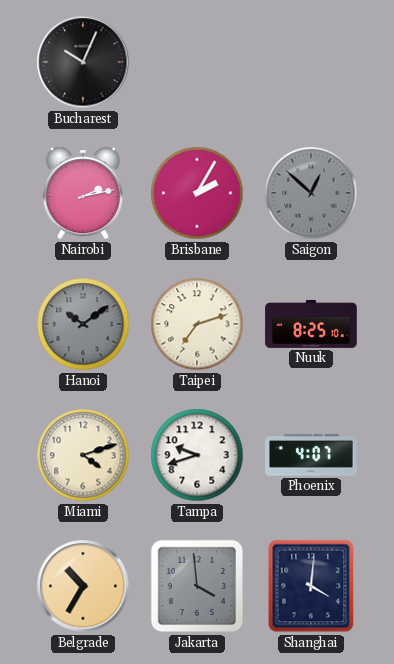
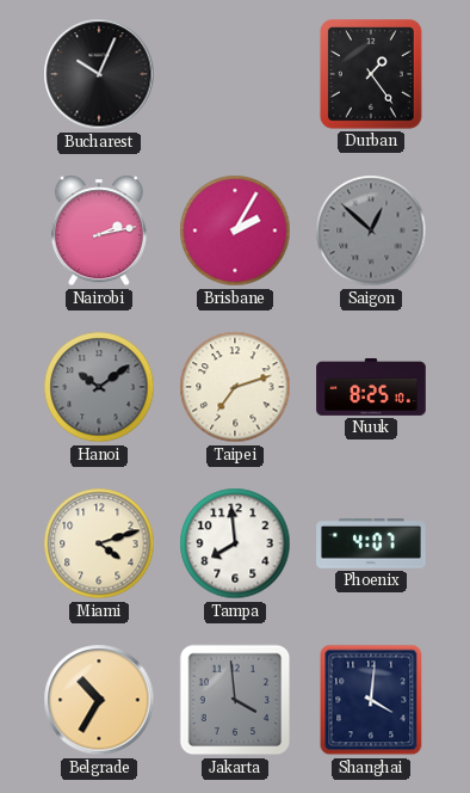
Durban: none -> 1:24
Tampa: 9:42 -> 7:59
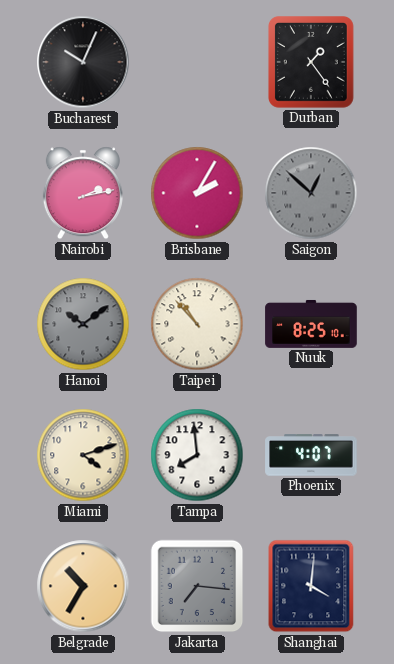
Taipei: 7:12 -> 10:53
Jakarta: 3:59 -> 7:16
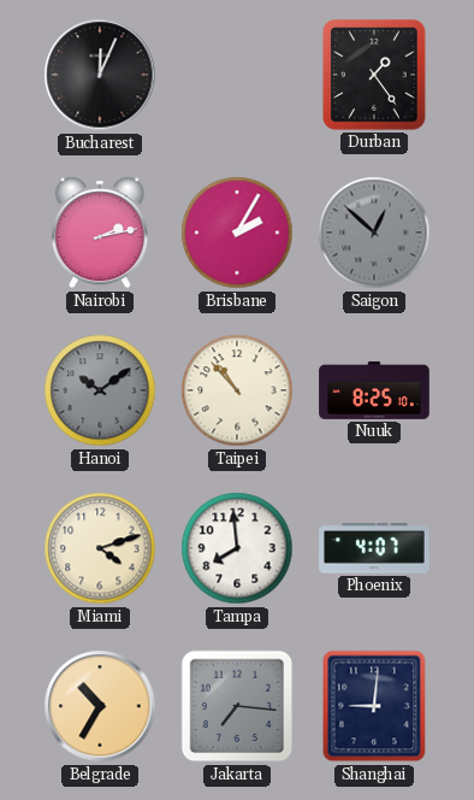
Bucharest: 10:04 -> 12:04
Shanghai: 4:01 -> 9:01
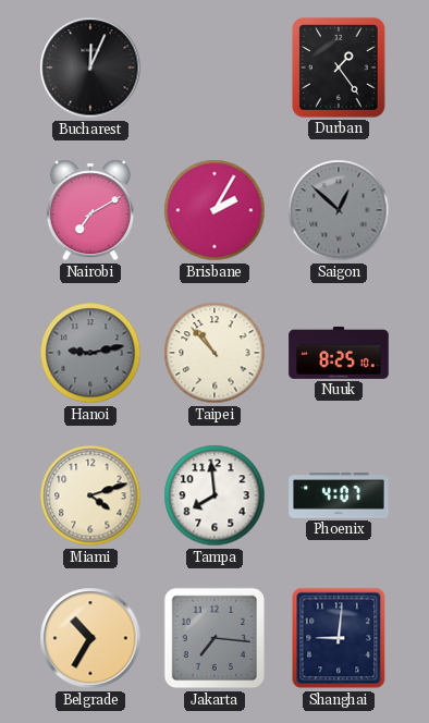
Nairobi: 2:13 -> 7:10
Hanoi: 10:09 -> 9:13
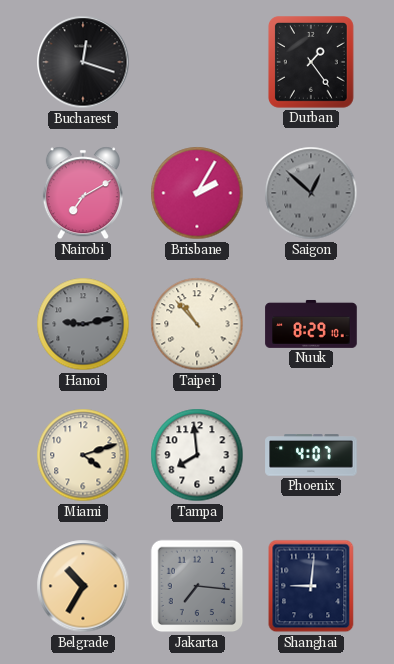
Bucharest: 12:04 -> 12:18
Nuuk: 8:25 -> 8:29
